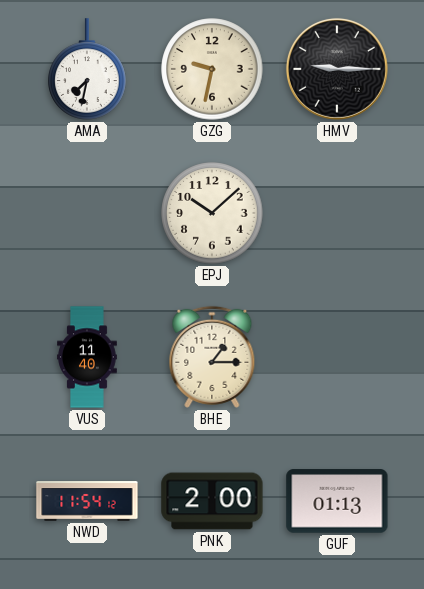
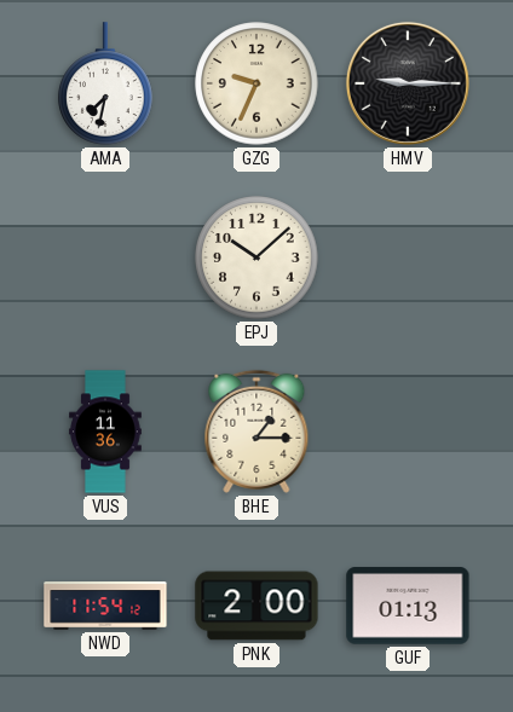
GZG: 9:32 -> 9:34
VUS: 11:40 -> 11:36
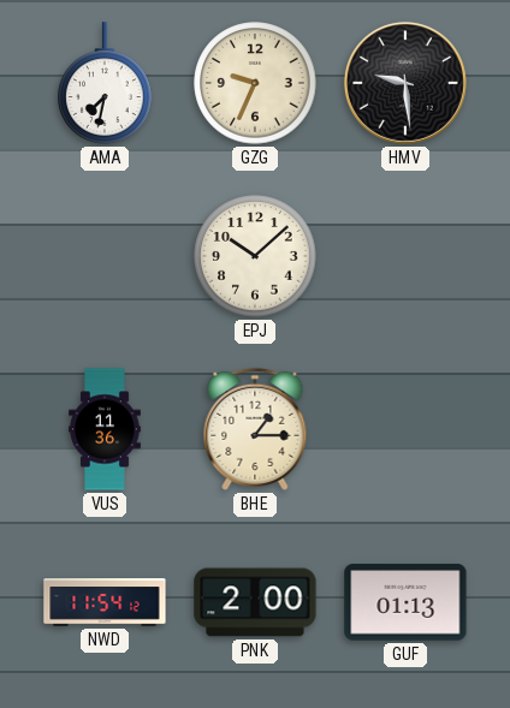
HMV: 9:15 -> 9:29
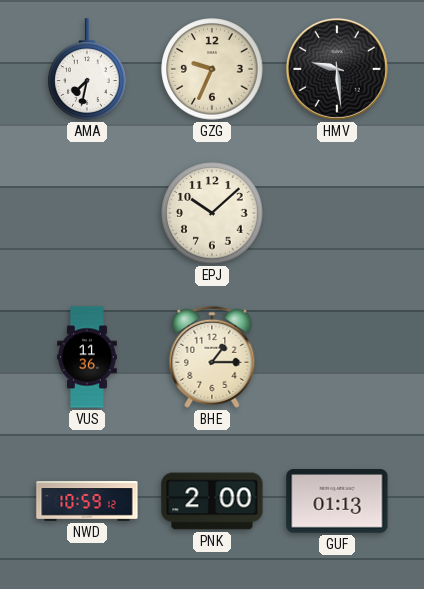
NWD: 11:54 -> 10:59
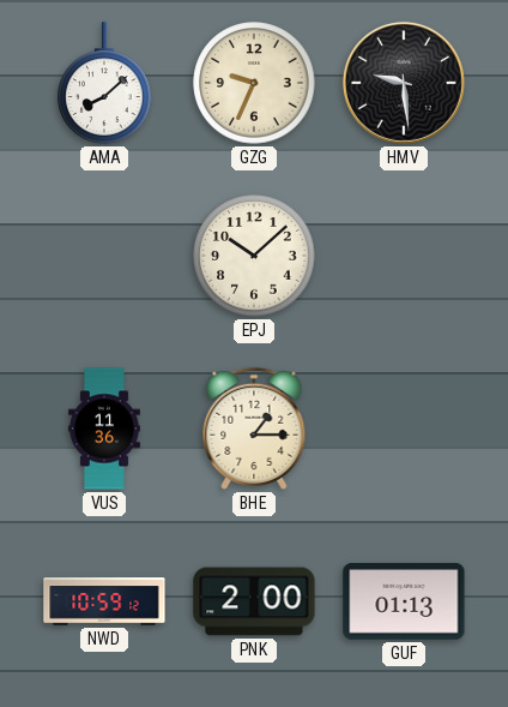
AMA: 7:32 -> 8:08
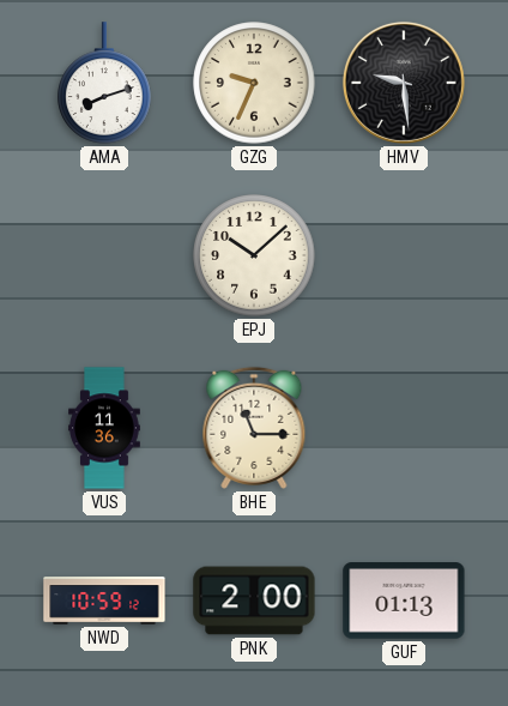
AMA: 8:08 -> 8:12
BHE: 1:15 -> 11:15
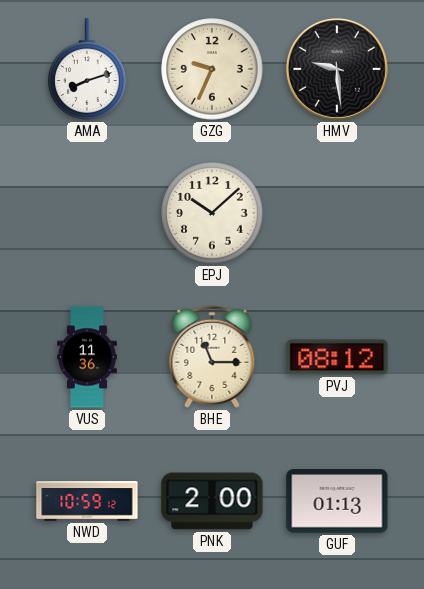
PVJ: none -> 08:12
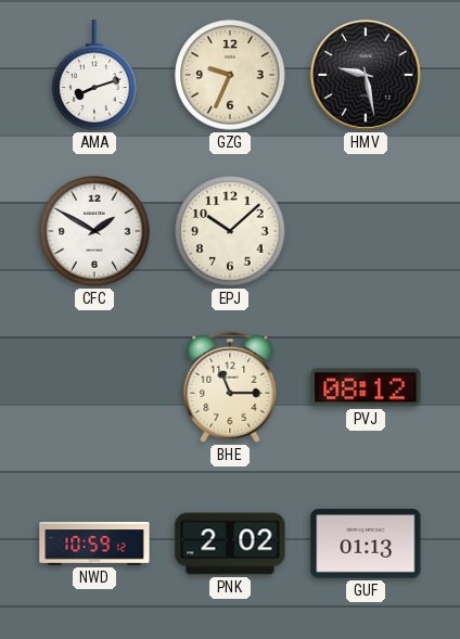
HMV: 9:29 -> 9:28
CFC: none -> 1:50
VUS: 11:36 -> none
PNK: 2:00 -> 2:02
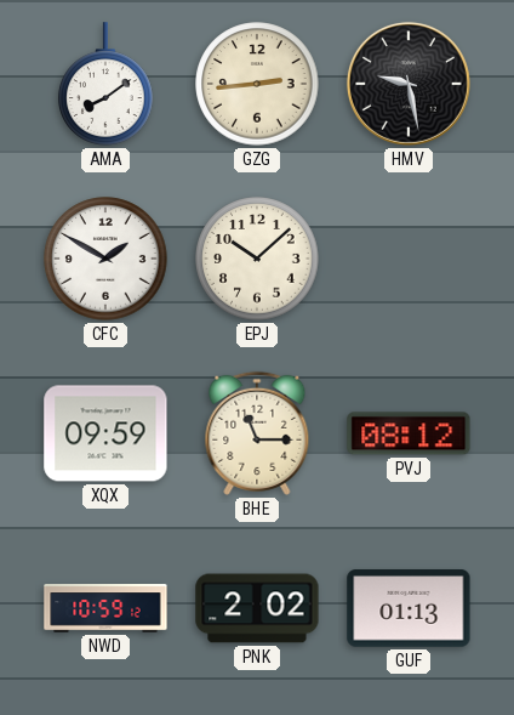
AMA: 8:12 -> 8:09
GZG: 9:34 -> 2:44
XQX: none -> 09:59
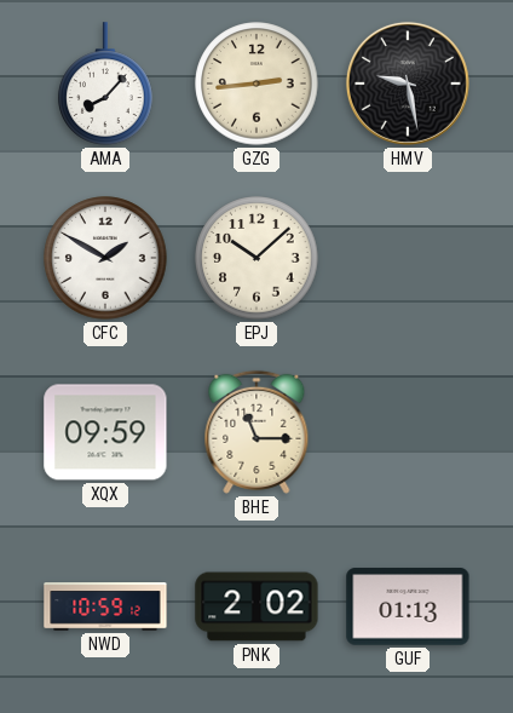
AMA: 8:09 -> 8:07
PVJ: 08:12 -> none
